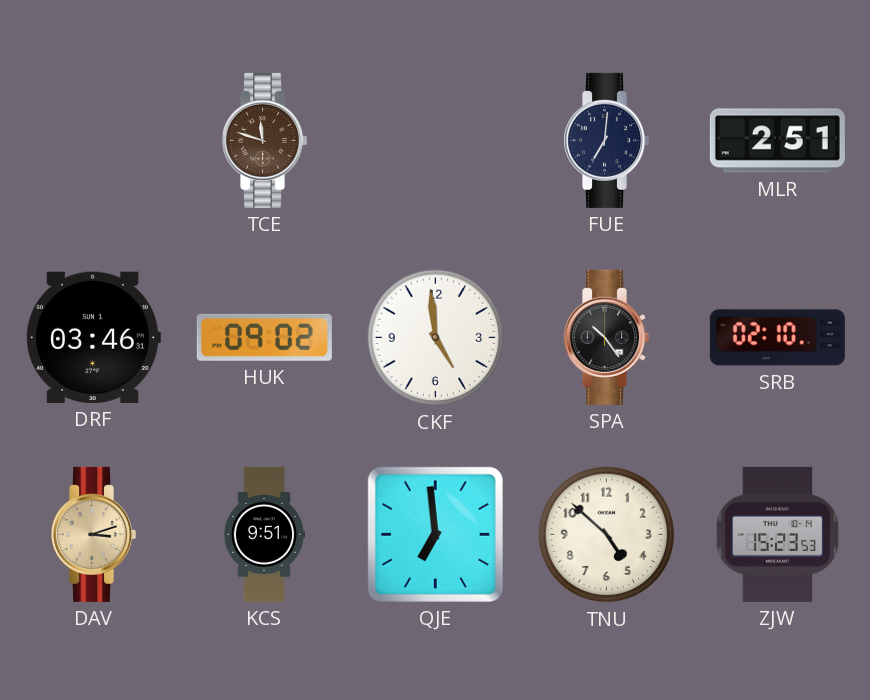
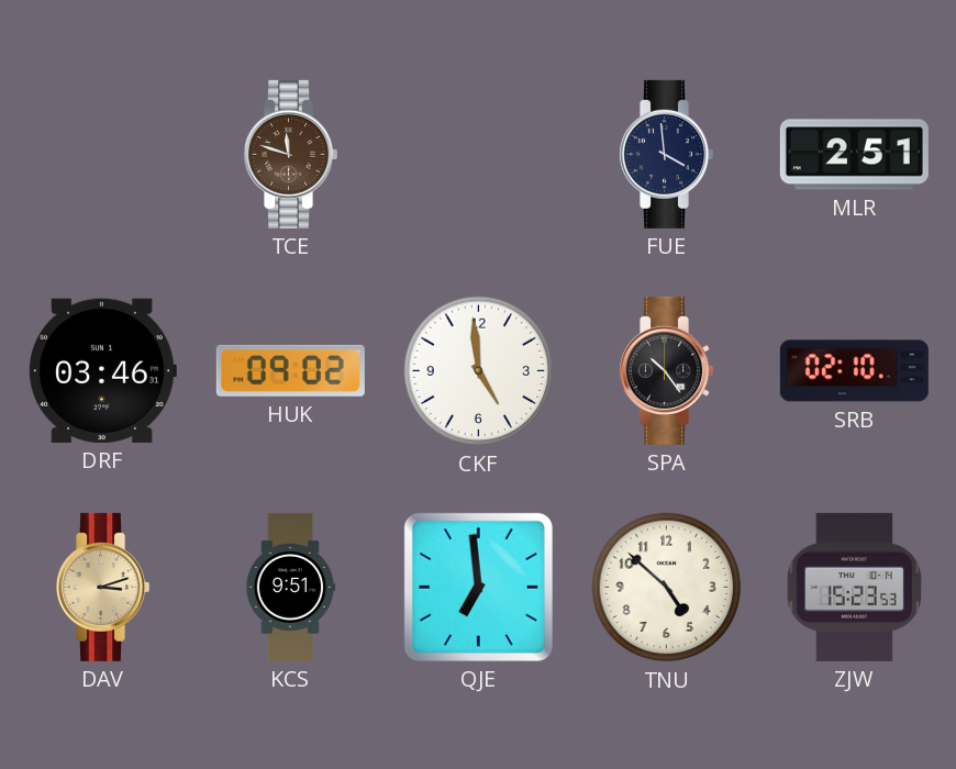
FUE: 7:01 -> 3:59
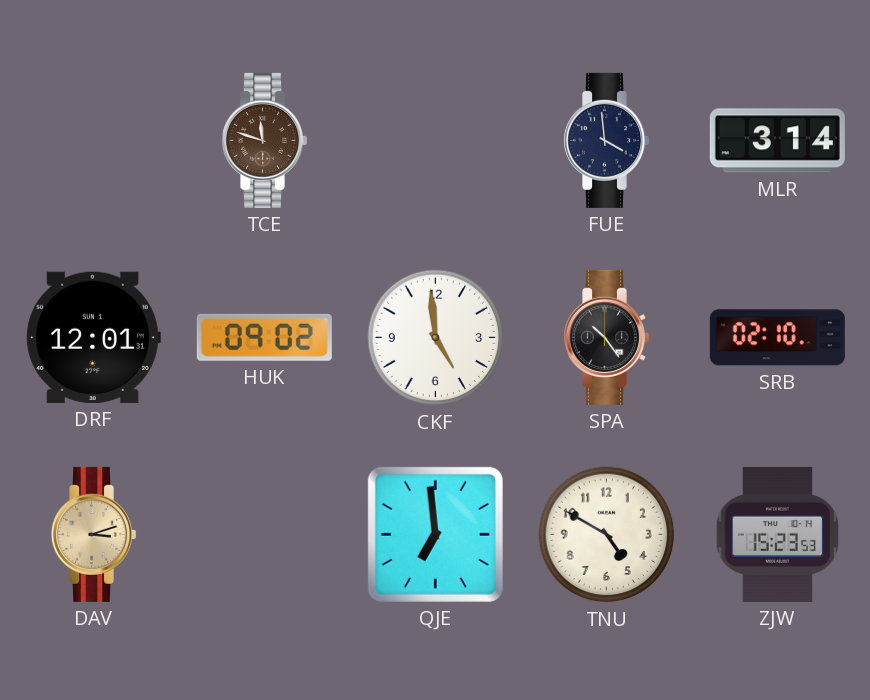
MLR: 2:51 -> 3:14
DRF: 03:46 -> 12:01
KCS: 9:51 -> none
TNU: 4:52 -> 4:50
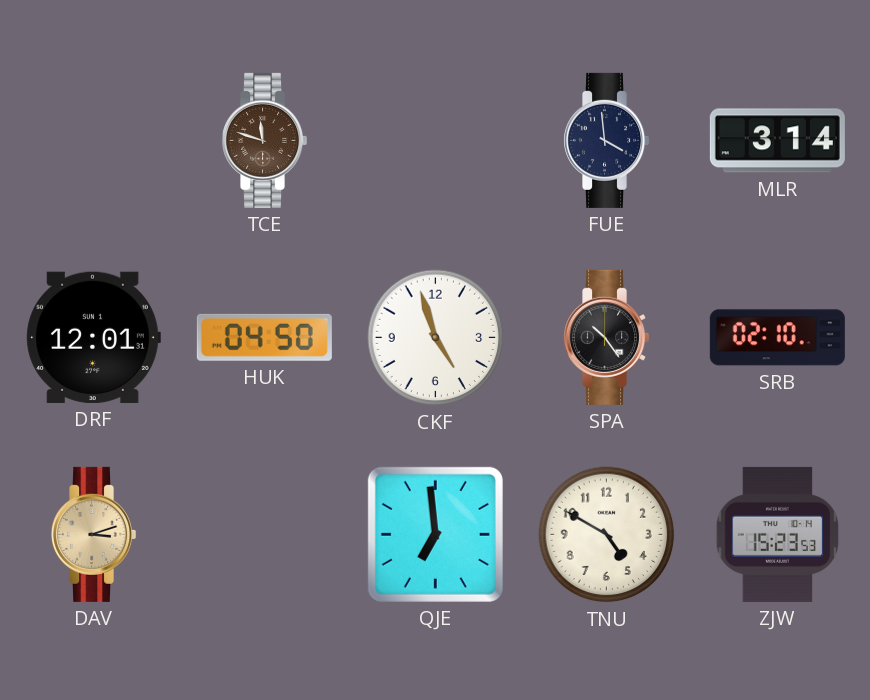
HUK: 09:02 -> 04:50
CKF: 4:59 -> 4:57
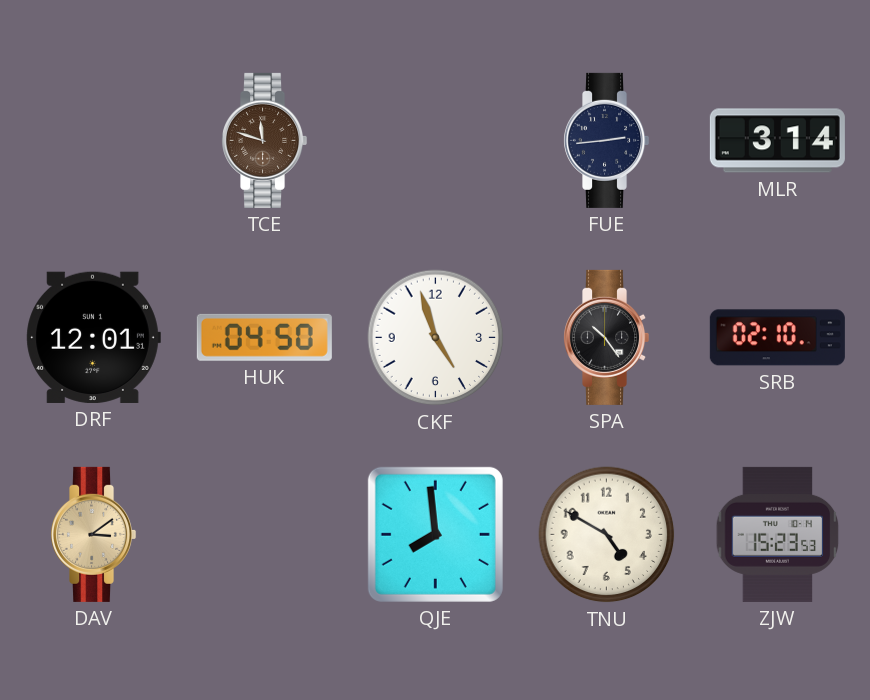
FUE: 3:59 -> 2:44
DAV: 3:12 -> 3:09
QJE: 6:59 -> 7:59
